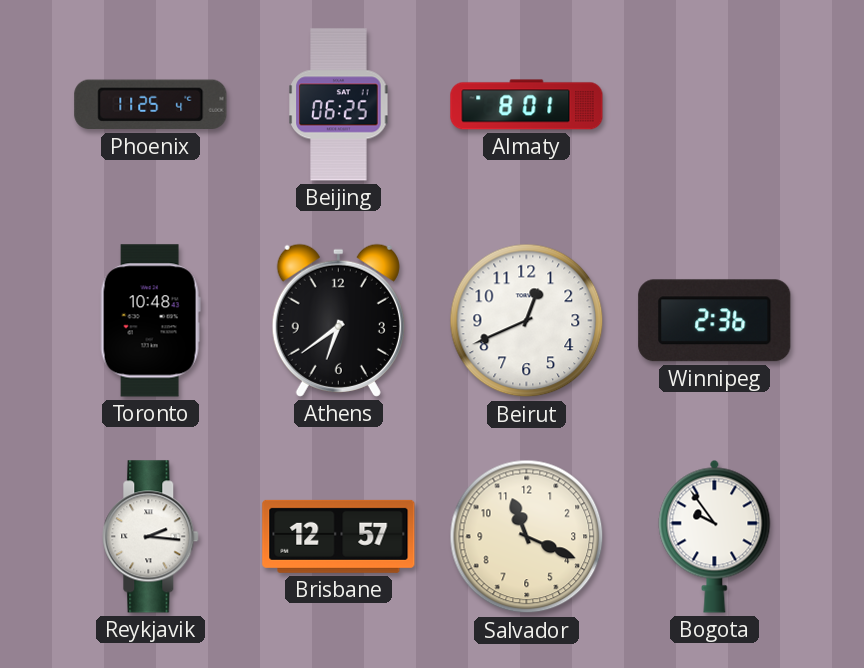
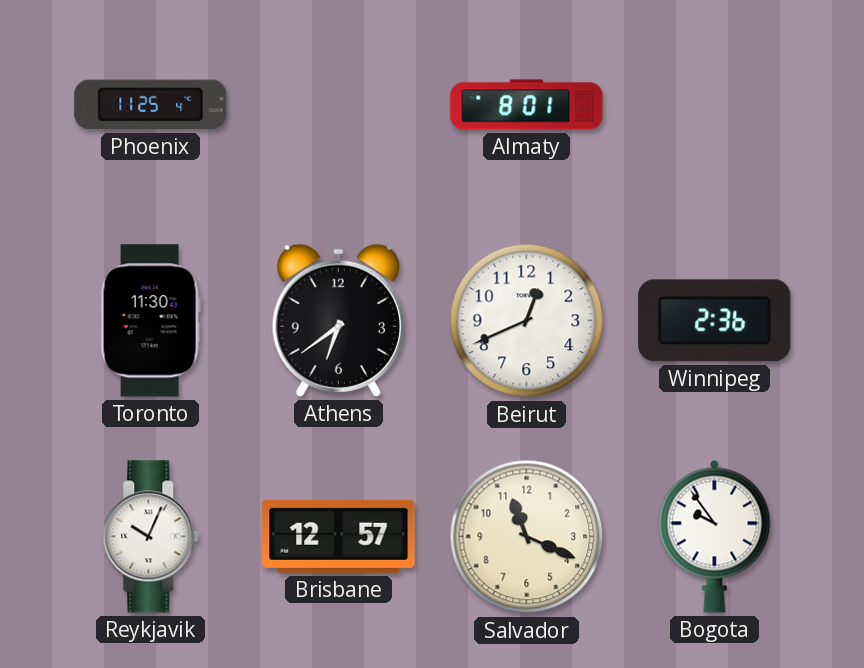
Beijing: 06:25 -> none
Toronto: 10:48 -> 11:30
Reykjavik: 2:16 -> 10:04
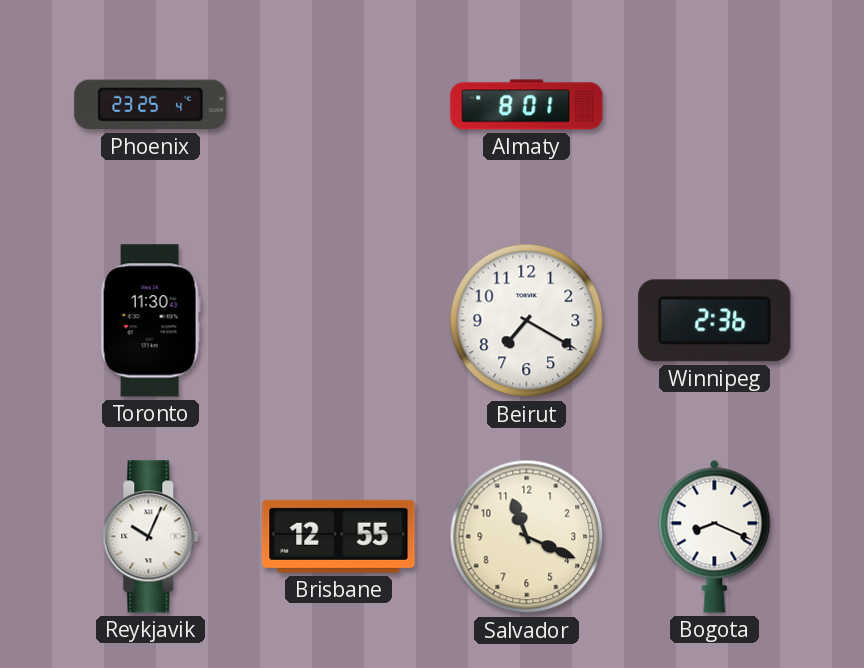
Phoenix: 11:25 -> 23:25
Athens: 6:39 -> none
Beirut: 12:41 -> 7:20
Brisbane: 12:57 -> 12:55
Bogota: 9:54 -> 8:19
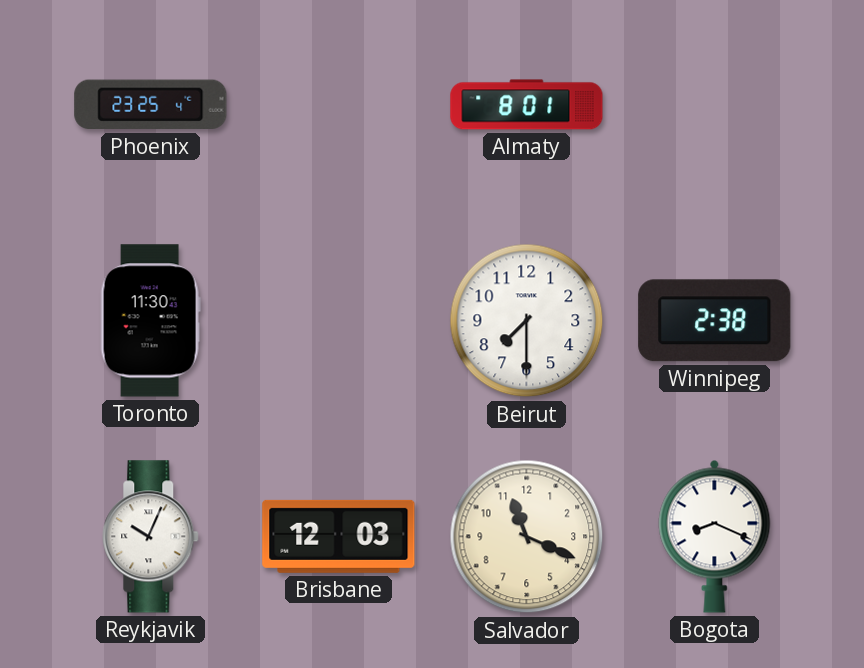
Beirut: 7:20 -> 7:30
Winnipeg: 2:36 -> 2:38
Brisbane: 12:55 -> 12:03
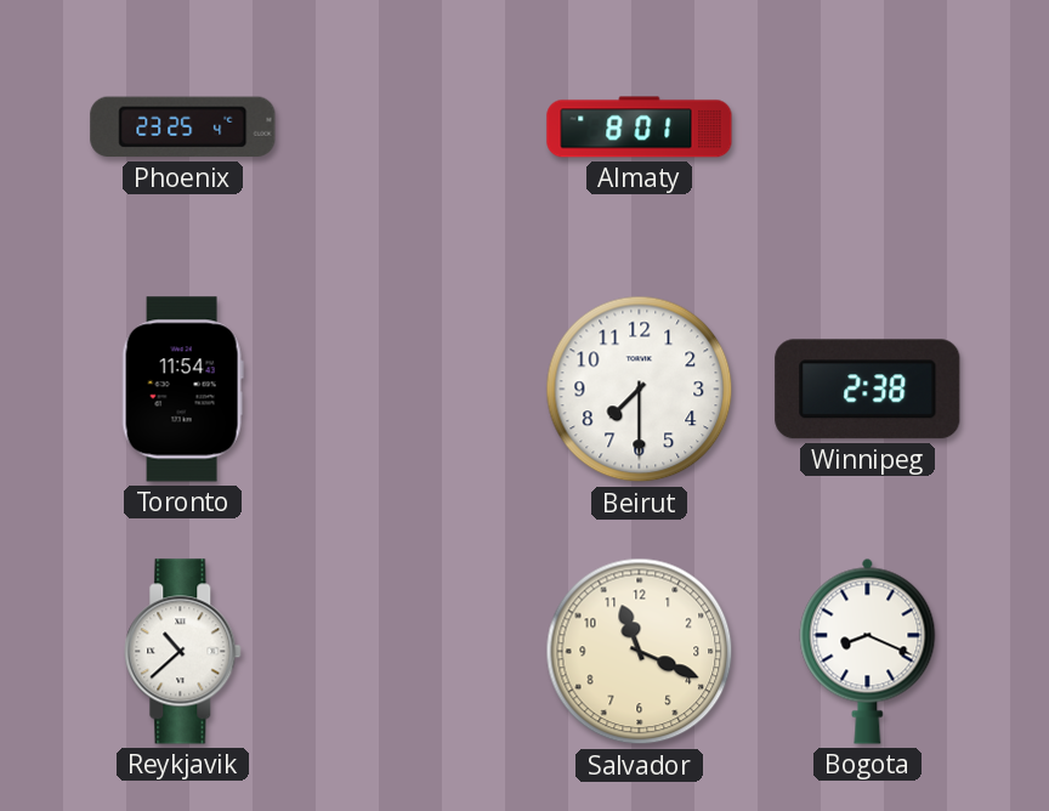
Toronto: 11:30 -> 11:54
Reykjavik: 10:04 -> 10:38
Brisbane: 12:03 -> none
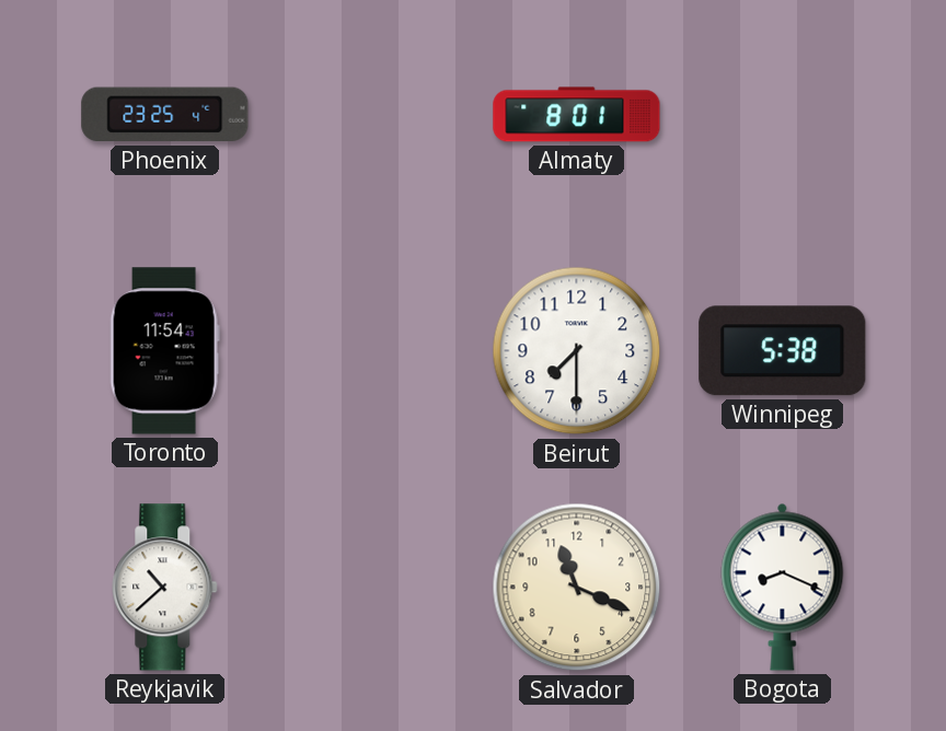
Winnipeg: 2:38 -> 5:38
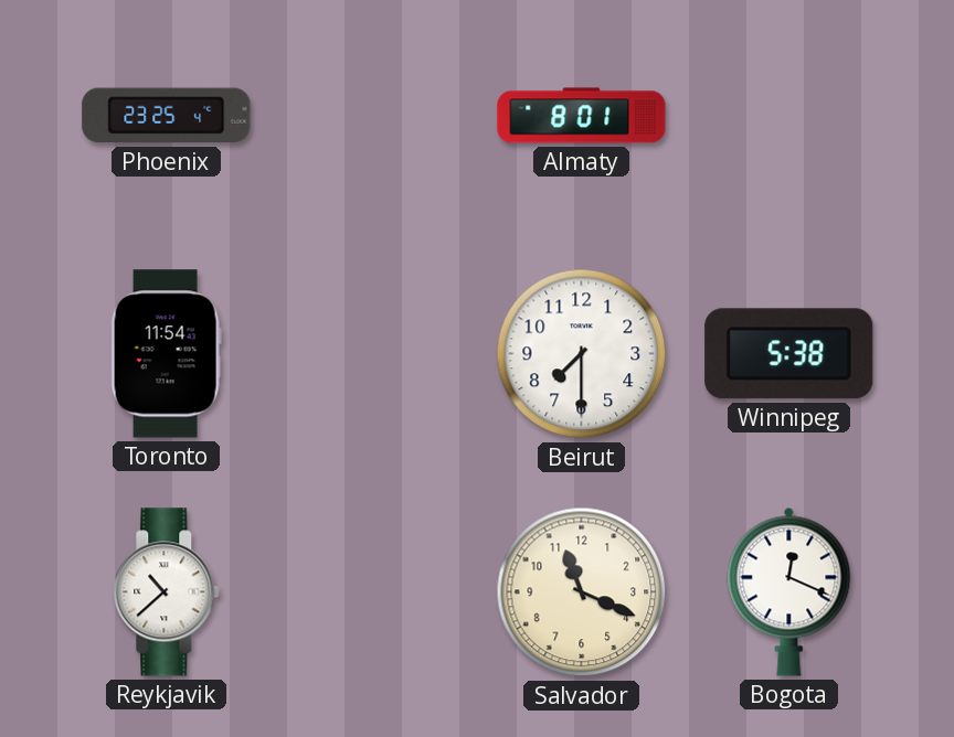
Bogota: 8:19 -> 12:19
